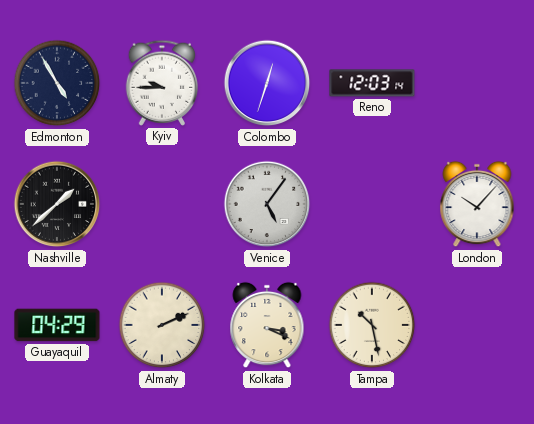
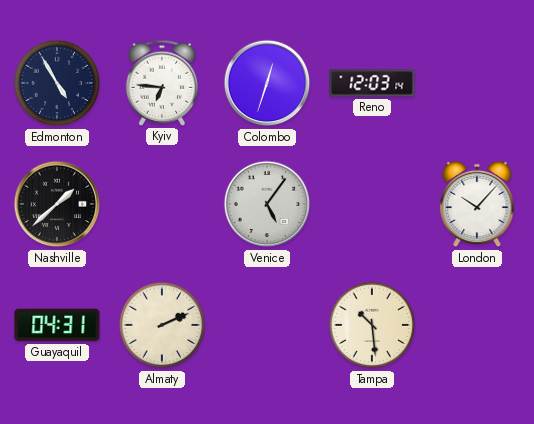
Kyiv: 9:45 -> 6:46
Guayaquil: 04:29 -> 04:31
Kolkata: 3:19 -> none
Tampa: 10:28 -> 10:29
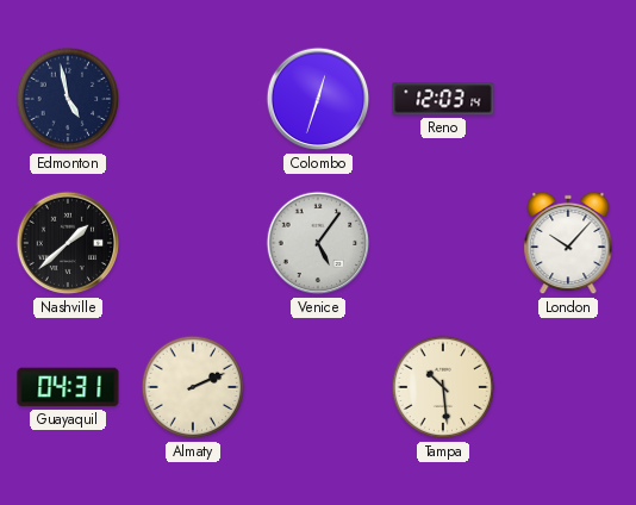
Edmonton: 4:55 -> 4:58
Kyiv: 6:46 -> none
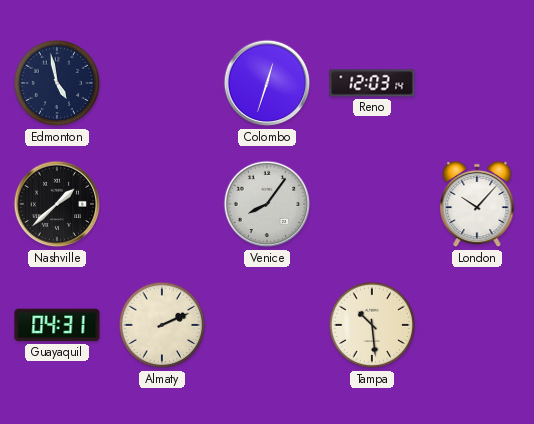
Venice: 5:06 -> 8:06
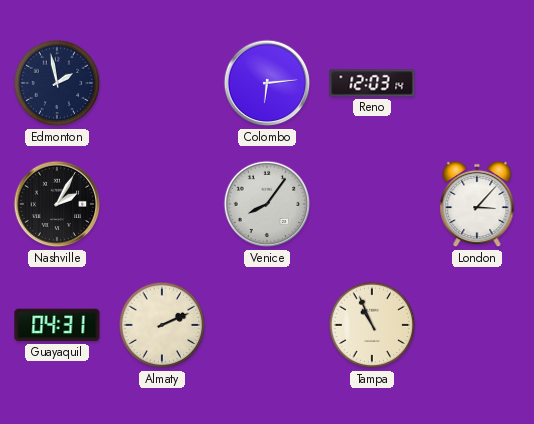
Edmonton: 4:58 -> 1:58
Colombo: 12:33 -> 6:14
Nashville: 1:38 -> 2:05
London: 10:07 -> 3:07
Tampa: 10:29 -> 10:56
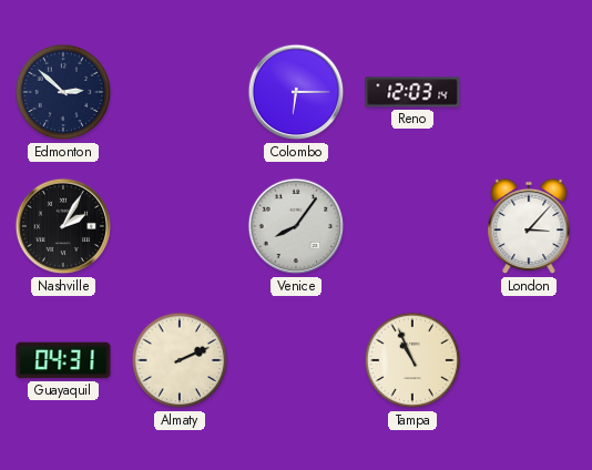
Edmonton: 1:58 -> 2:52
Colombo: 6:14 -> 6:15
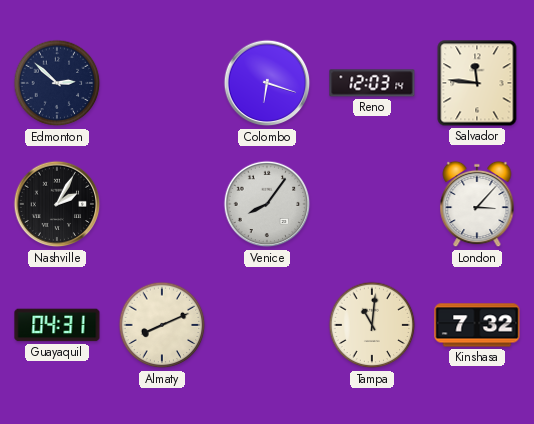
Colombo: 6:15 -> 6:18
Salvador: none -> 11:46
Almaty: 2:11 -> 8:11
Tampa: 10:56 -> 11:01
Kinshasa: none -> 7:32
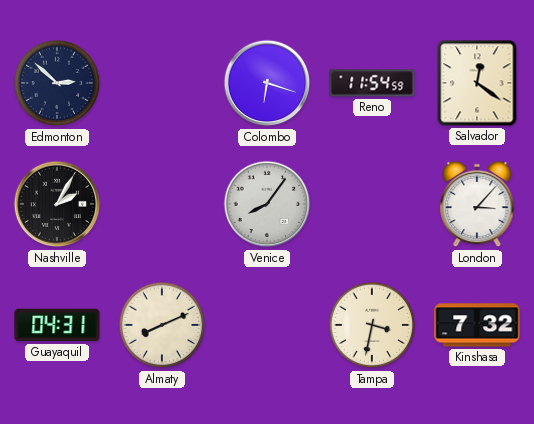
Reno: 12:03 -> 11:54
Salvador: 11:46 -> 12:21
Tampa: 11:01 -> 3:32
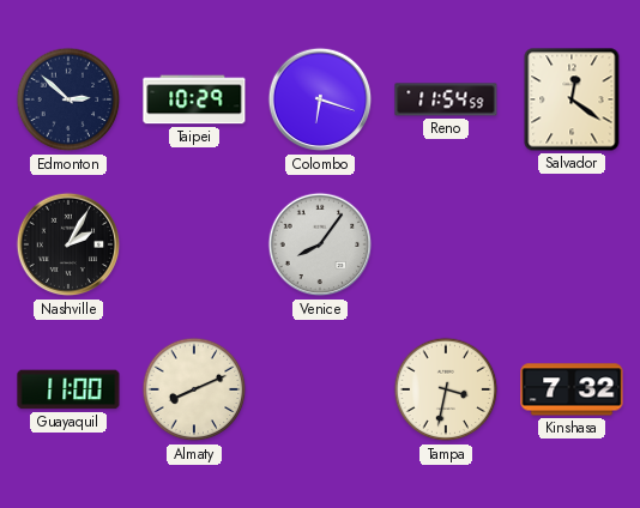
Taipei: none -> 10:29
London: 3:07 -> none
Guayaquil: 04:31 -> 11:00
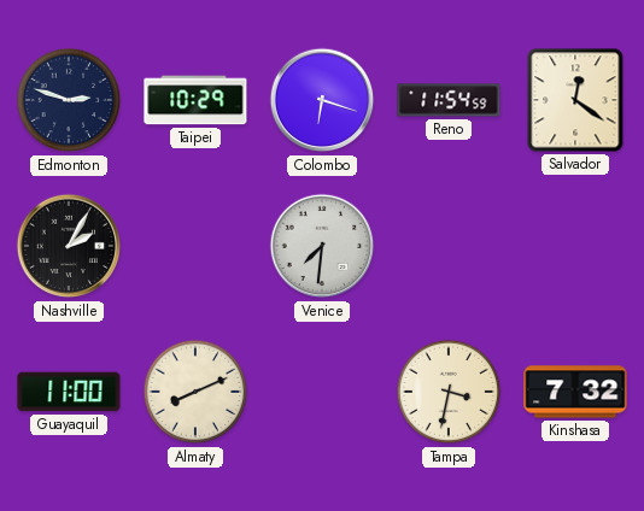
Edmonton: 2:52 -> 2:48
Venice: 8:06 -> 7:31
